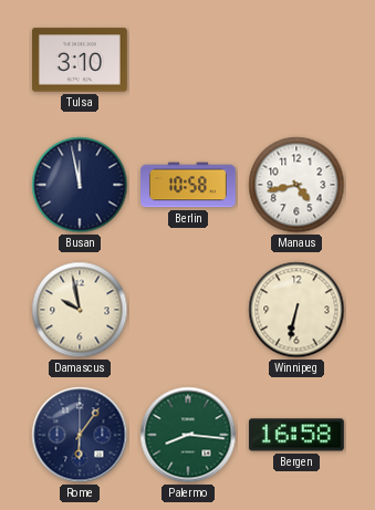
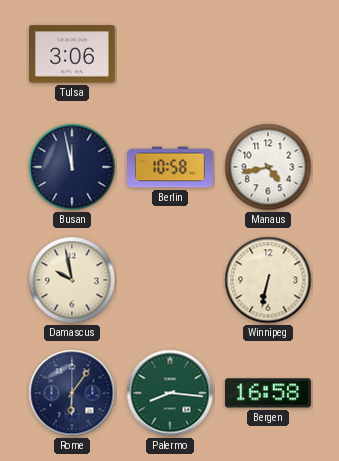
Tulsa: 3:10 -> 3:06
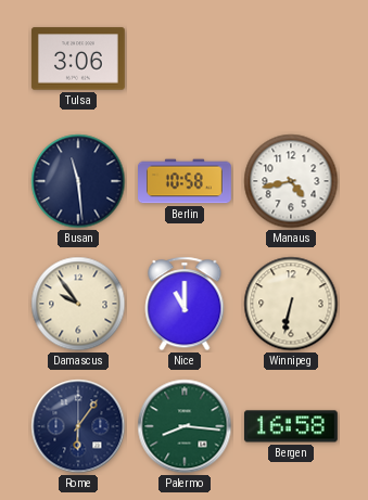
Busan: 11:58 -> 11:29
Damascus: 9:58 -> 9:54
Nice: none -> 11:00
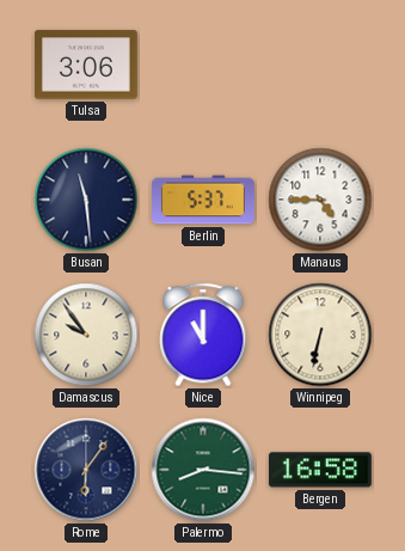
Berlin: 10:58 -> 5:37
Manaus: 4:43 -> 4:45
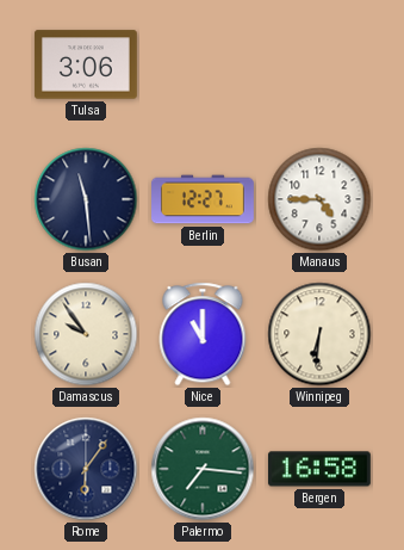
Berlin: 5:37 -> 12:27
Winnipeg: 6:32 -> 6:31
Palermo: 8:16 -> 7:16
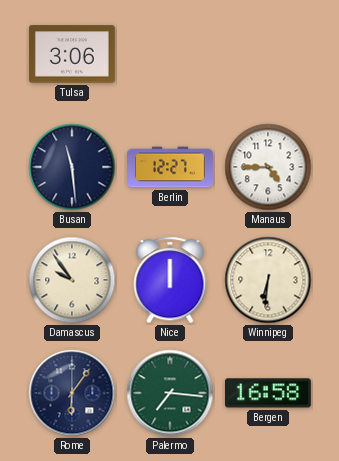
Nice: 11:00 -> 12:00
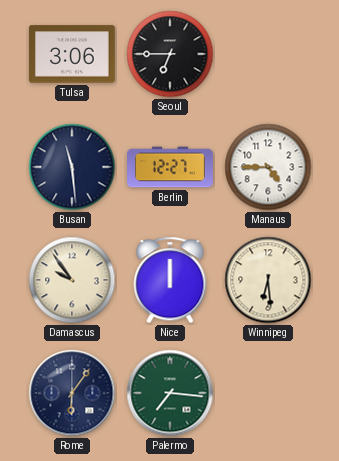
Seoul: none -> 6:45
Winnipeg: 6:31 -> 6:29
Bergen: 16:58 -> none
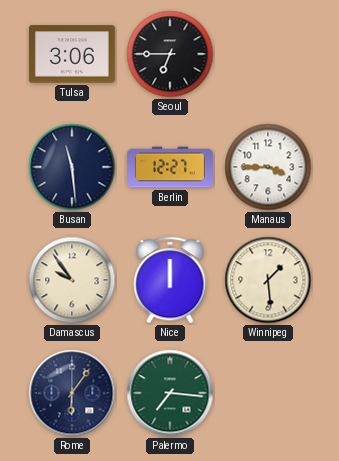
Manaus: 4:45 -> 3:45
Winnipeg: 6:29 -> 1:29
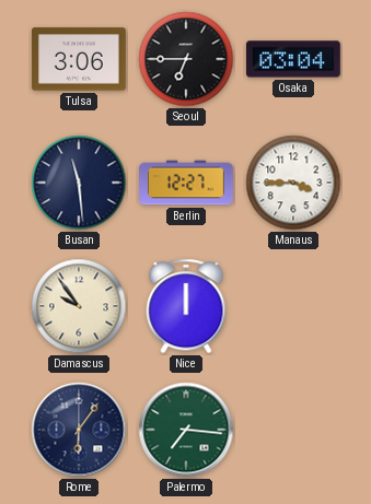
Osaka: none -> 03:04
Winnipeg: 1:29 -> none
